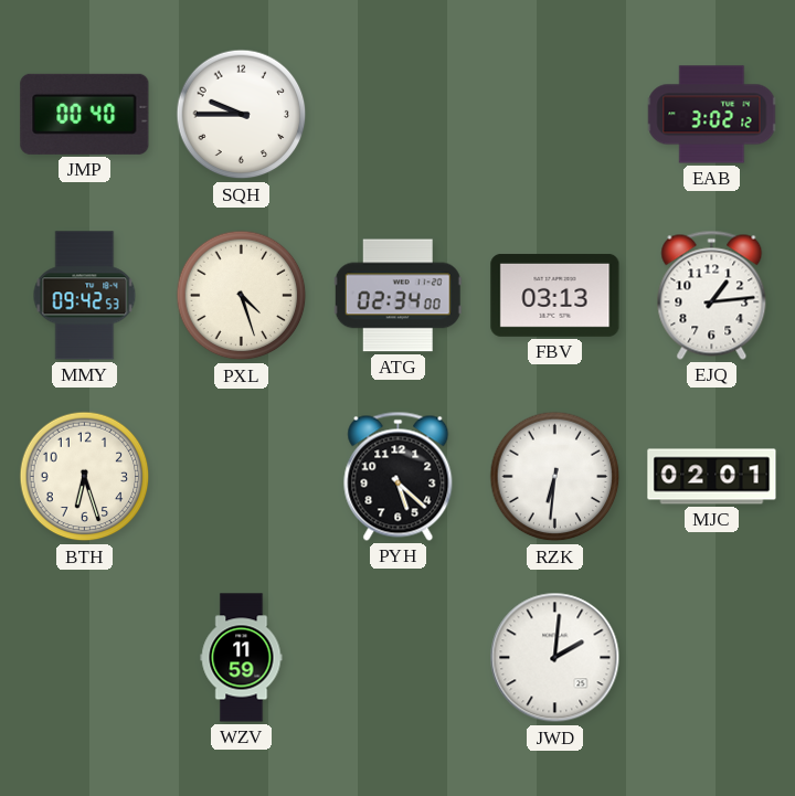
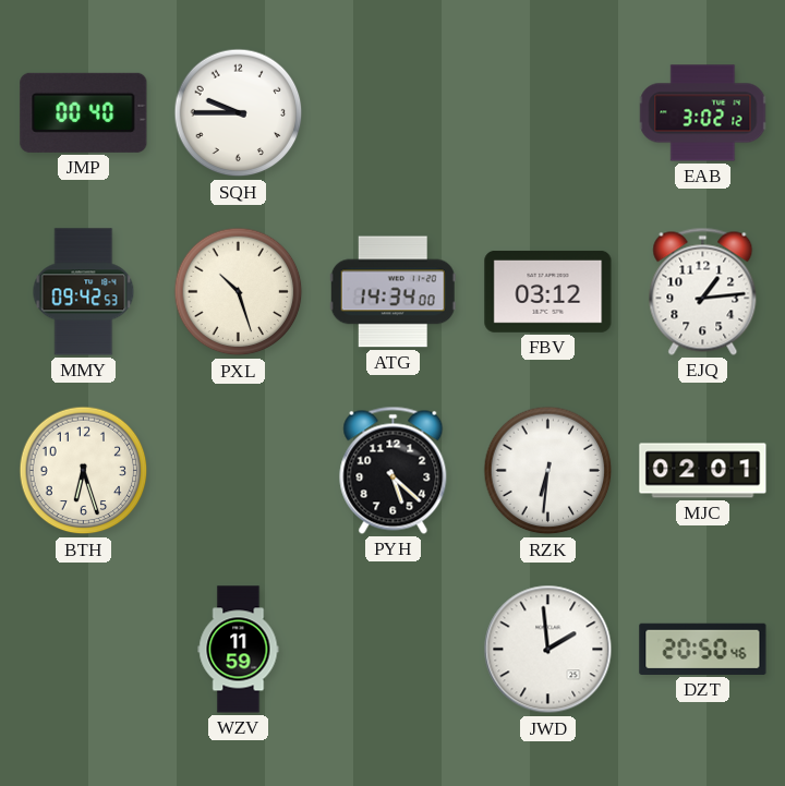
PXL: 4:27 -> 10:27
ATG: 02:34 -> 14:34
FBV: 03:13 -> 03:12
JWD: 2:01 -> 1:59
DZT: none -> 20:50
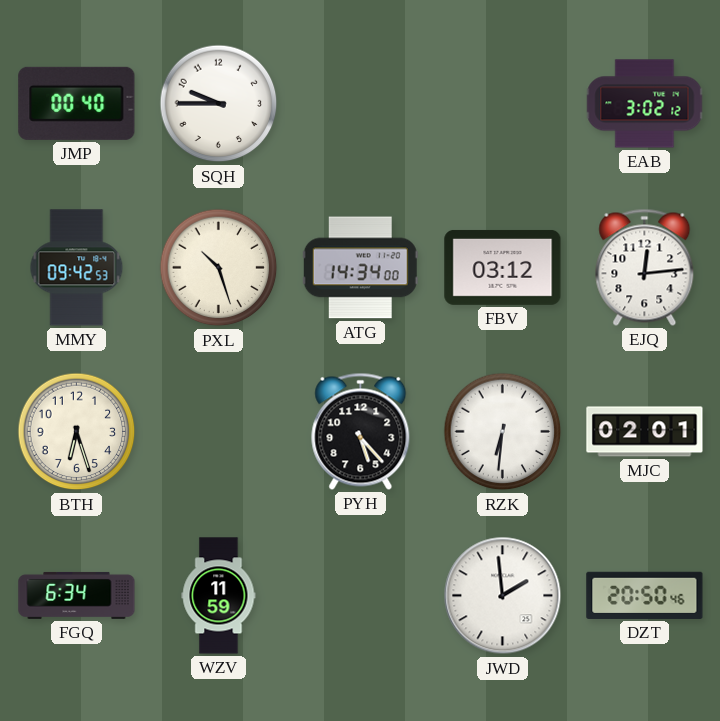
EJQ: 1:14 -> 12:14
PYH: 5:22 -> 5:23
FGQ: none -> 6:34
